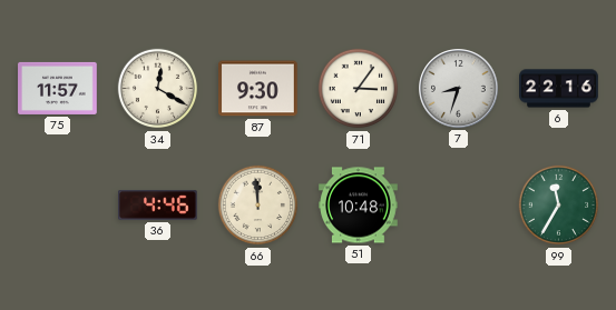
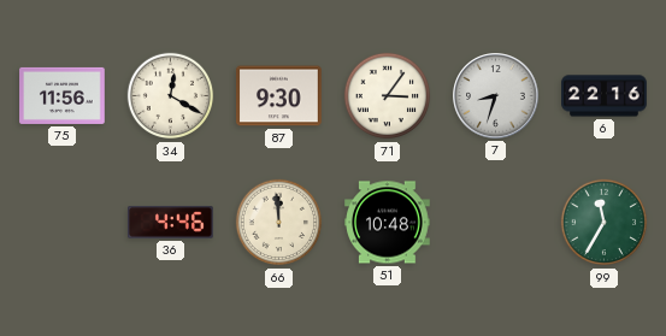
75: 11:57 -> 11:56
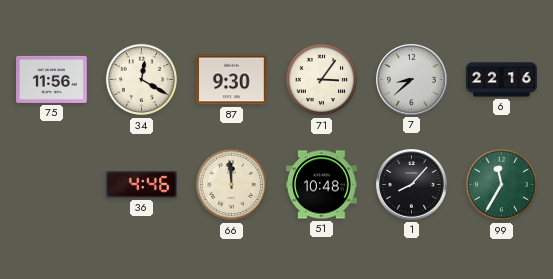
7: 8:33 -> 8:38
1: none -> 8:07
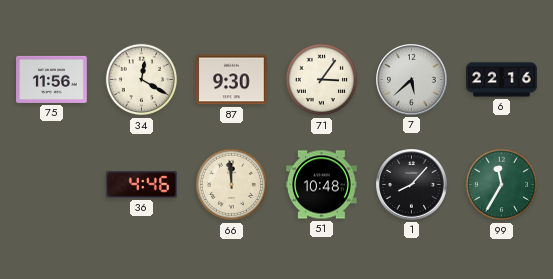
7: 8:38 -> 5:38
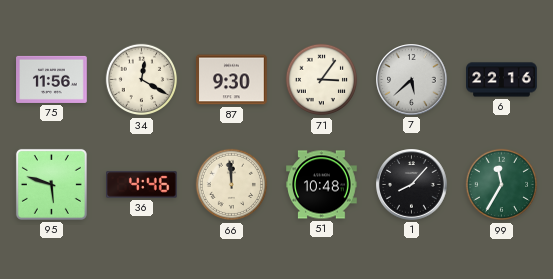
95: none -> 5:48
